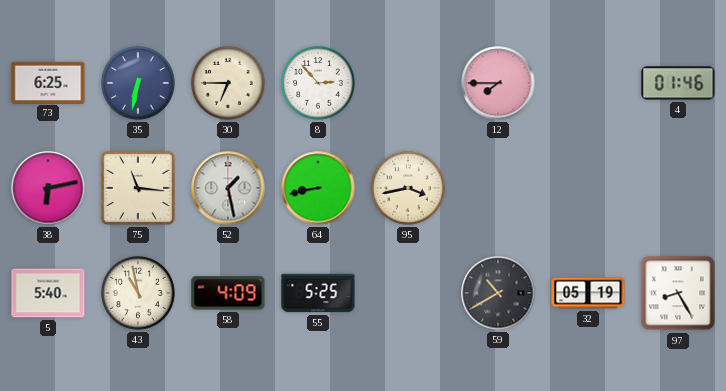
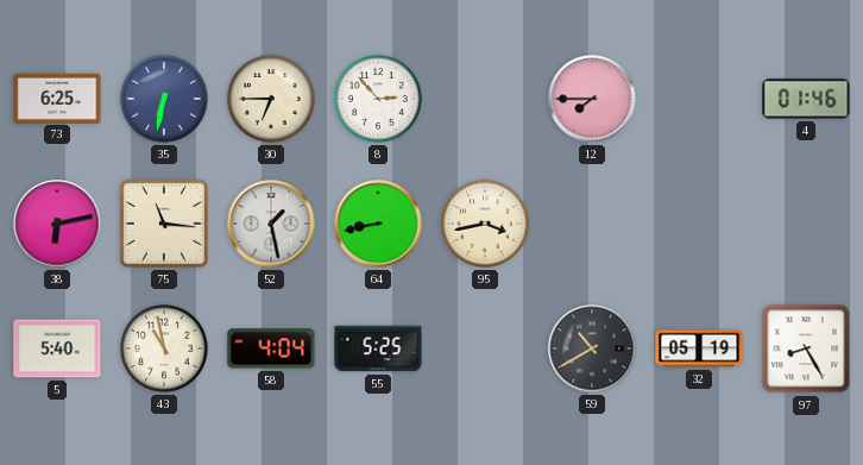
58: 4:09 -> 4:04
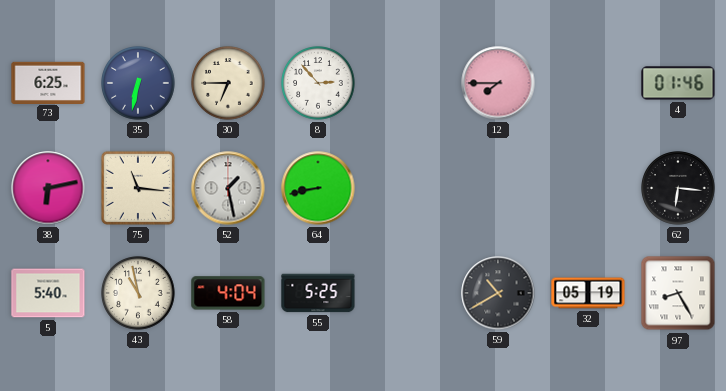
95: 3:43 -> none
62: none -> 6:16
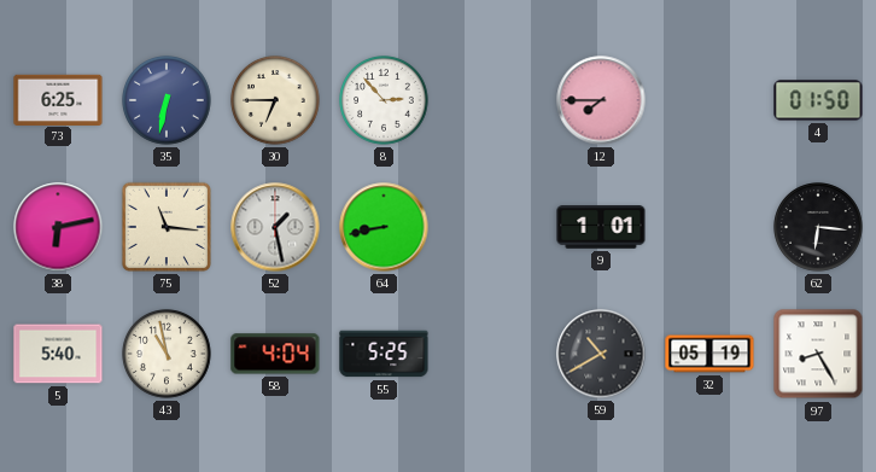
4: 01:46 -> 01:50
9: none -> 1:01
